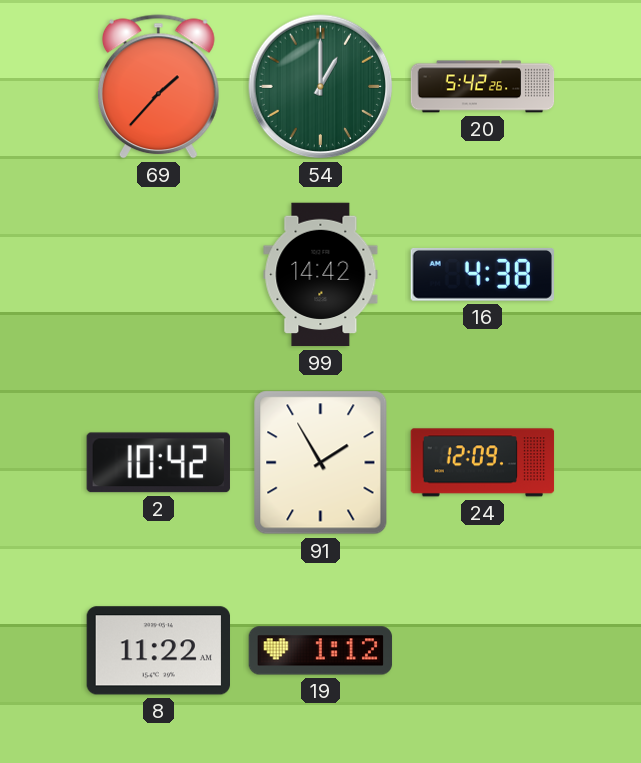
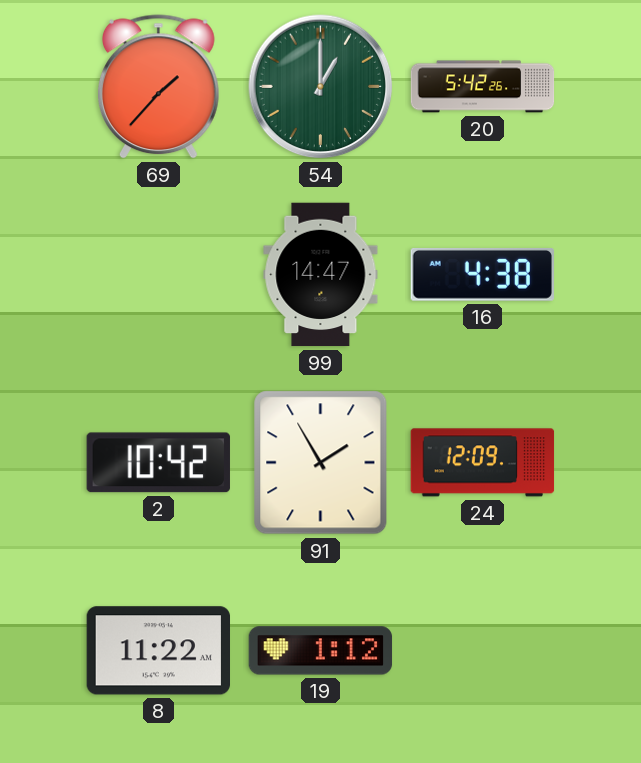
99: 14:42 -> 14:47
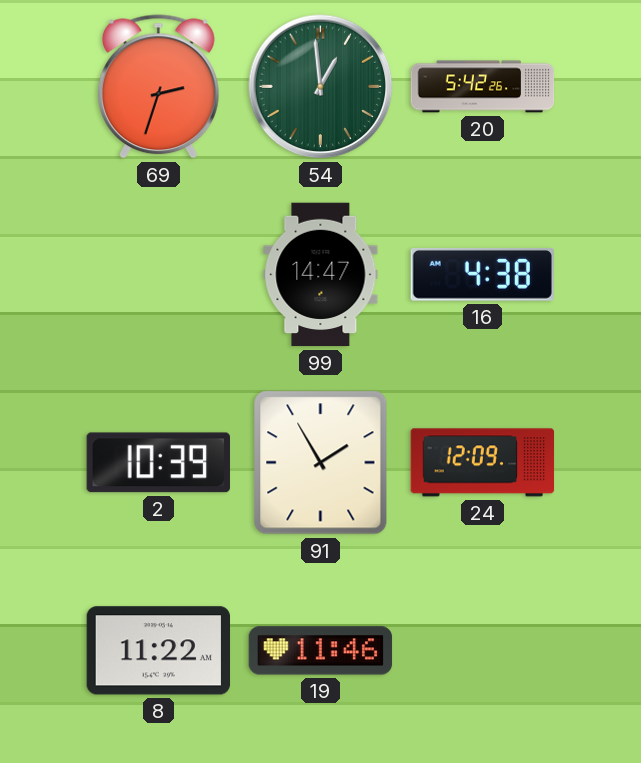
69: 1:37 -> 2:33
54: 1:00 -> 12:59
2: 10:42 -> 10:39
19: 1:12 -> 11:46
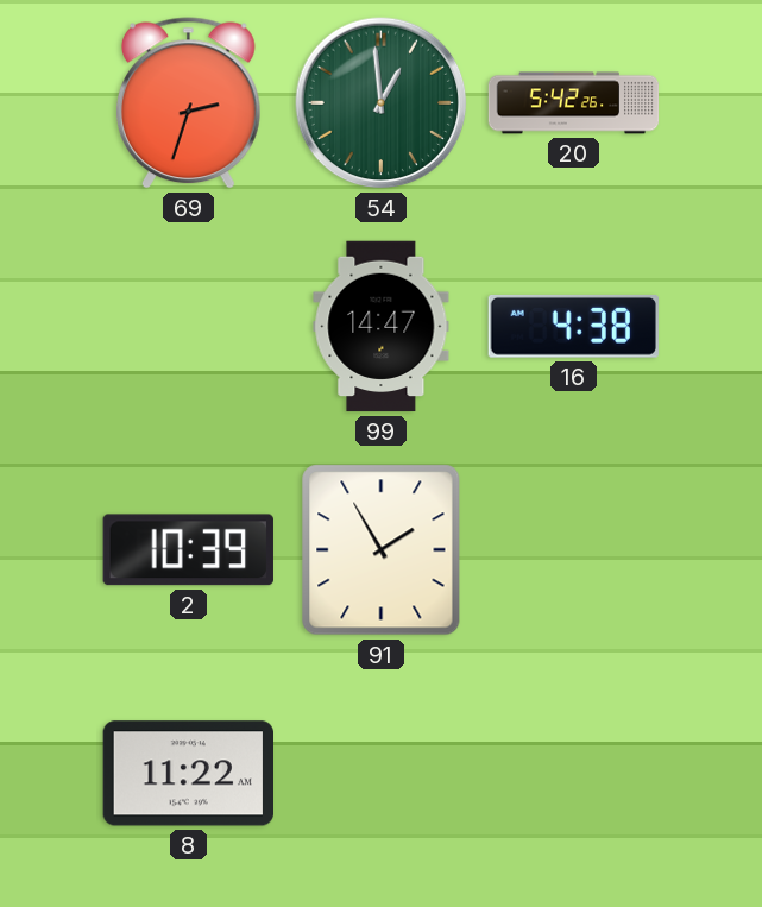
24: 12:09 -> none
19: 11:46 -> none
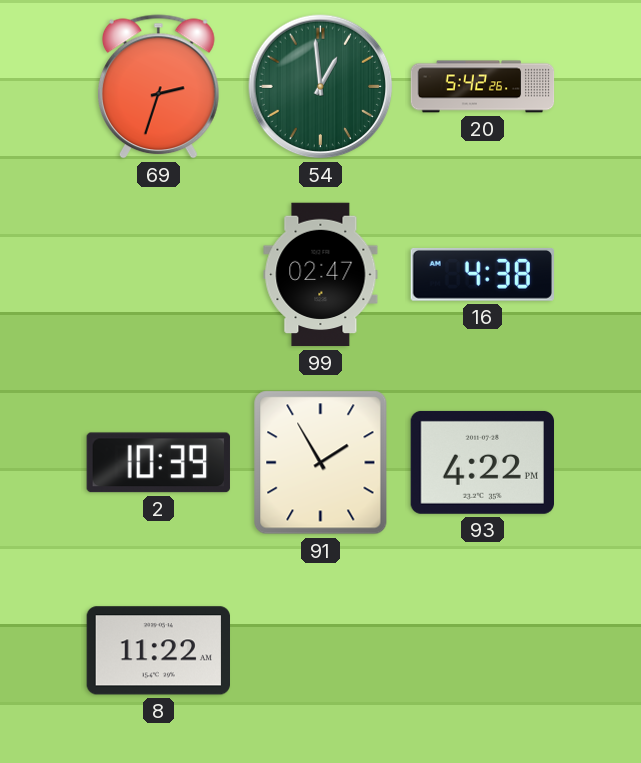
99: 14:47 -> 02:47
93: none -> 4:22
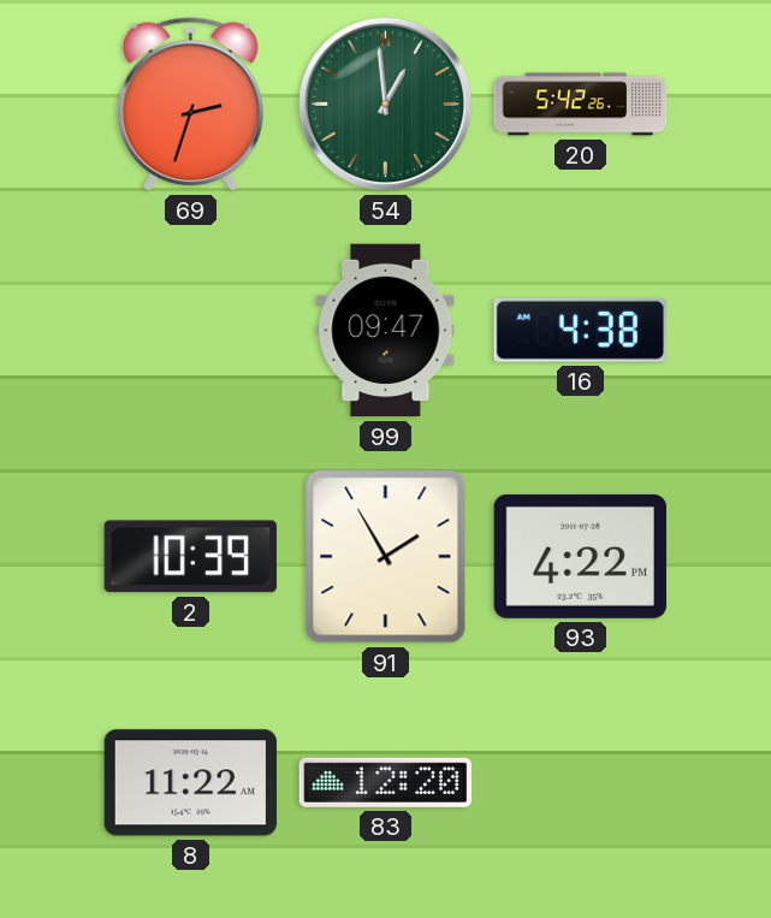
99: 02:47 -> 09:47
83: none -> 12:20
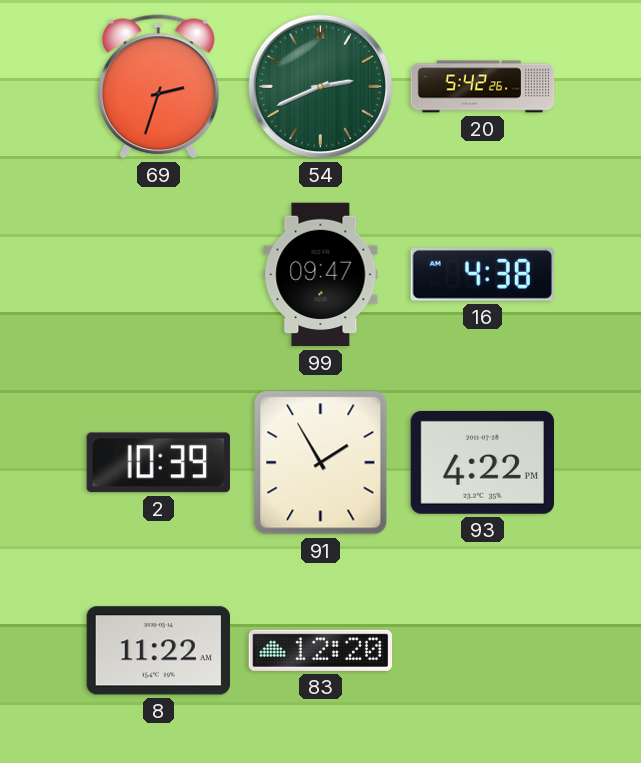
54: 12:59 -> 2:41
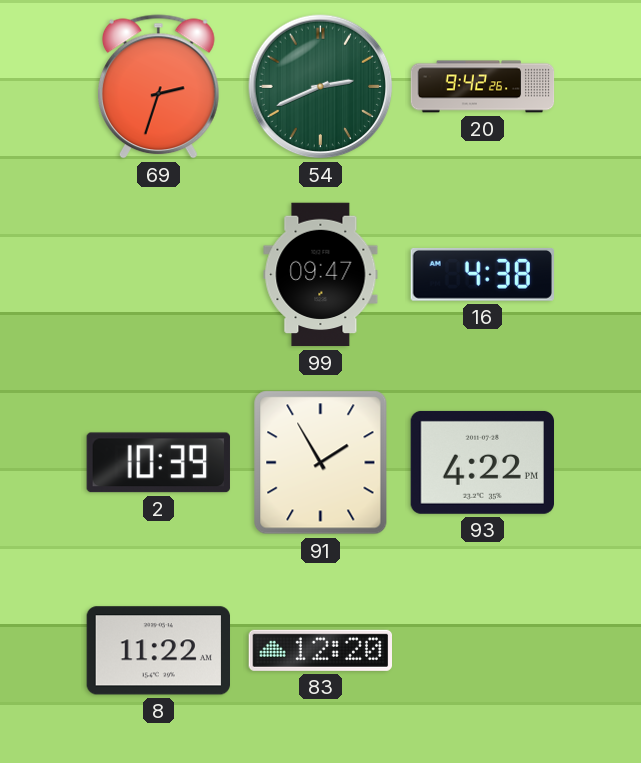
20: 5:42 -> 9:42
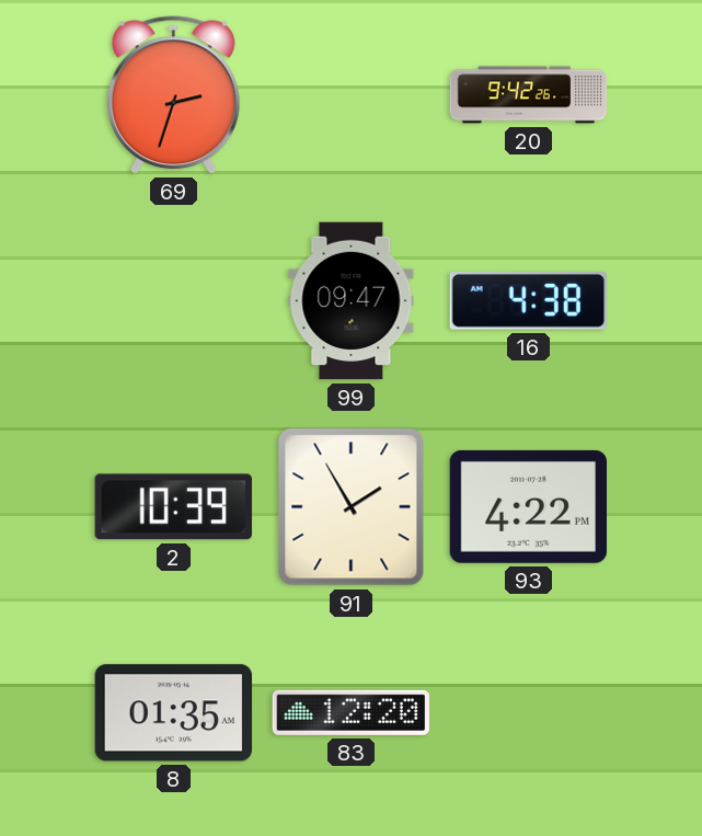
54: 2:41 -> none
8: 11:22 -> 01:35
